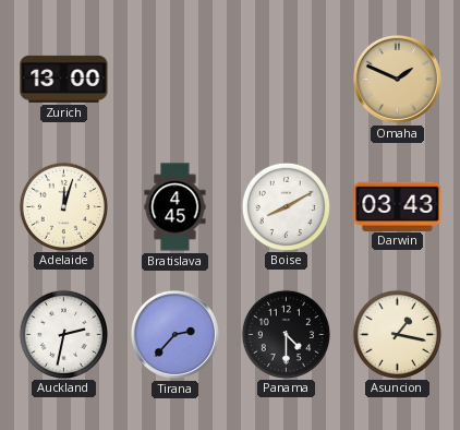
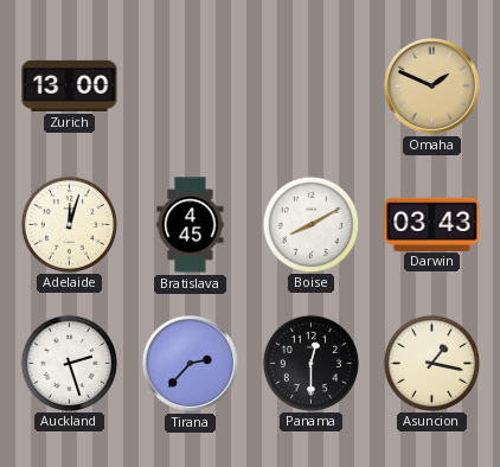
Auckland: 2:32 -> 2:27
Panama: 4:30 -> 12:30
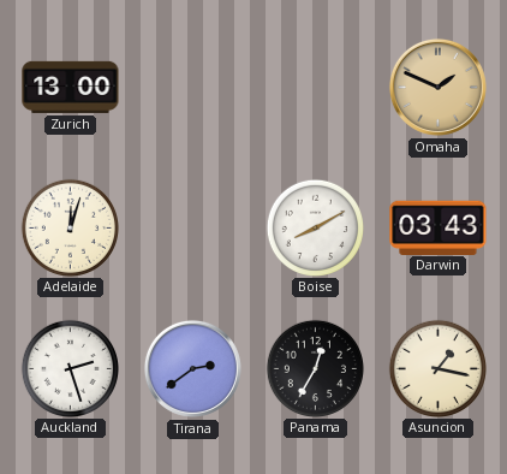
Bratislava: 4:45 -> none
Tirana: 2:37 -> 2:39
Panama: 12:30 -> 12:35
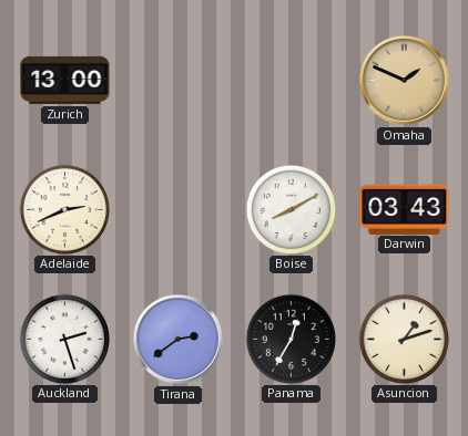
Adelaide: 12:03 -> 2:41
Asuncion: 1:17 -> 1:12
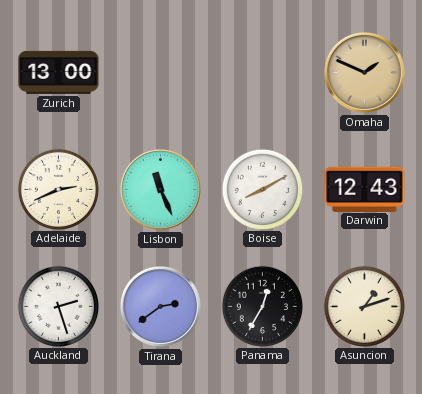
Lisbon: none -> 11:26
Darwin: 03:43 -> 12:43
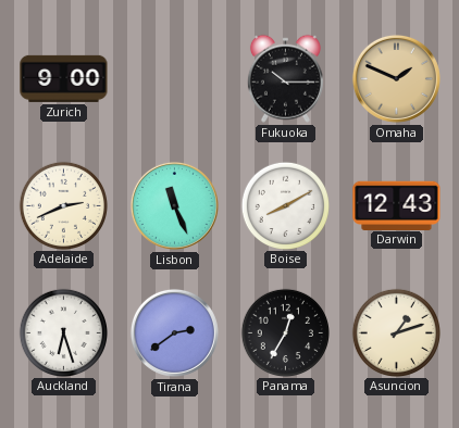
Zurich: 13:00 -> 9:00
Fukuoka: none -> 10:15
Auckland: 2:27 -> 6:27
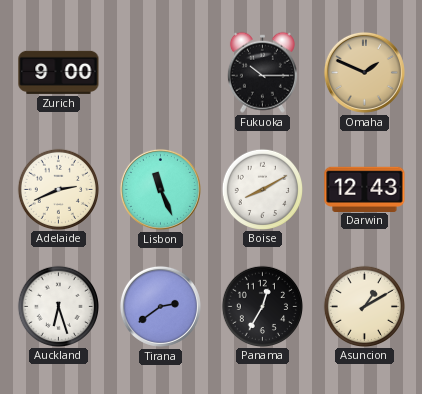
Asuncion: 1:12 -> 1:10
